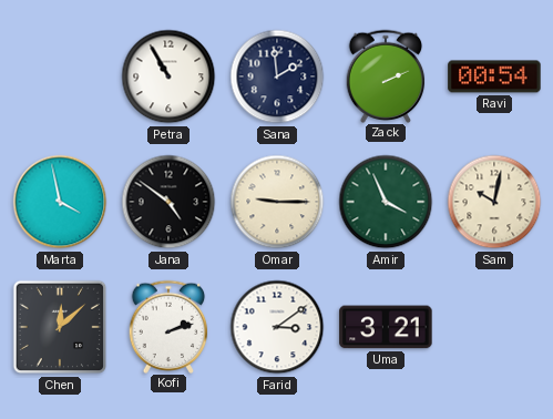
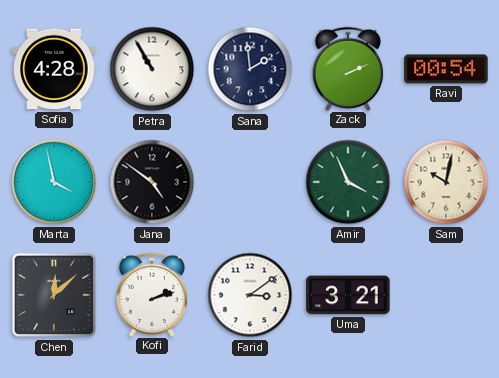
Sofia: none -> 4:28
Omar: 9:15 -> none
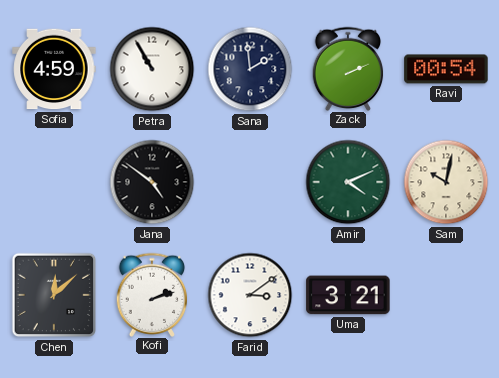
Sofia: 4:28 -> 4:59
Marta: 3:58 -> none
Amir: 3:56 -> 4:11
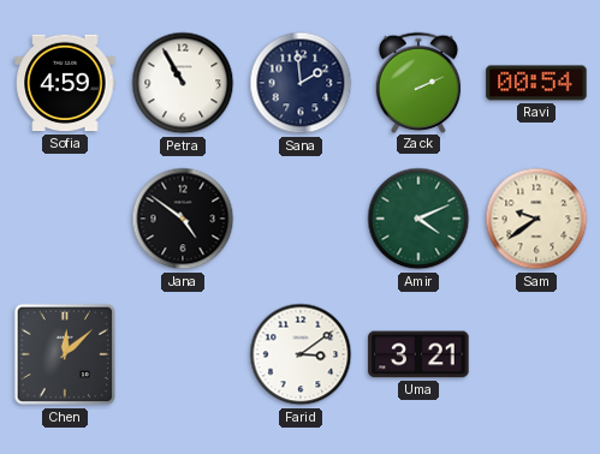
Sam: 10:02 -> 9:39
Kofi: 2:12 -> none
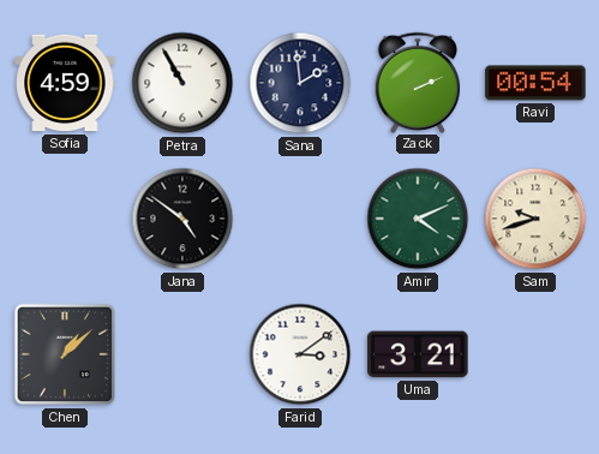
Sam: 9:39 -> 9:42
Chen: 12:08 -> 1:08
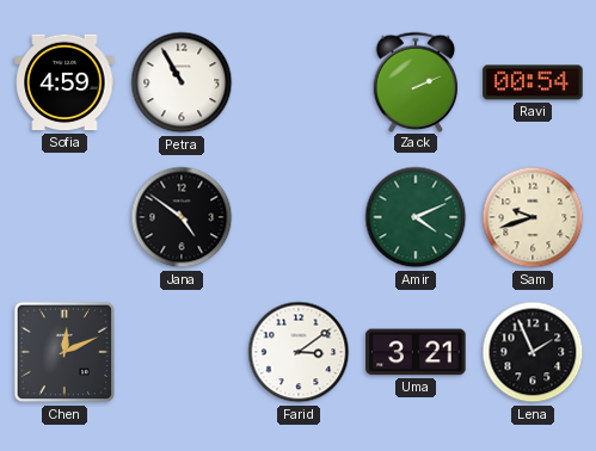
Sana: 1:59 -> none
Chen: 1:08 -> 12:11
Lena: none -> 1:56
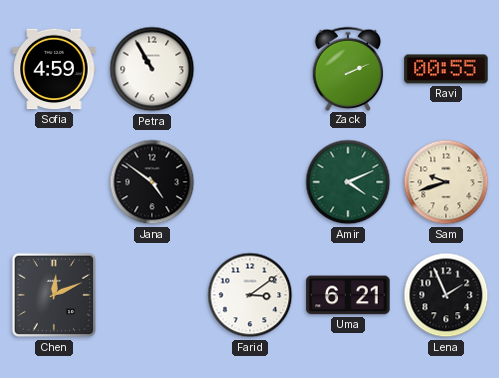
Ravi: 00:54 -> 00:55
Uma: 3:21 -> 6:21
